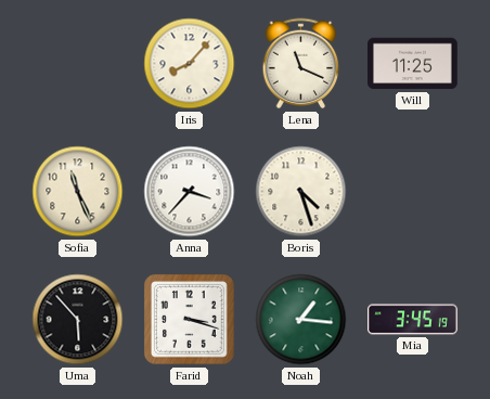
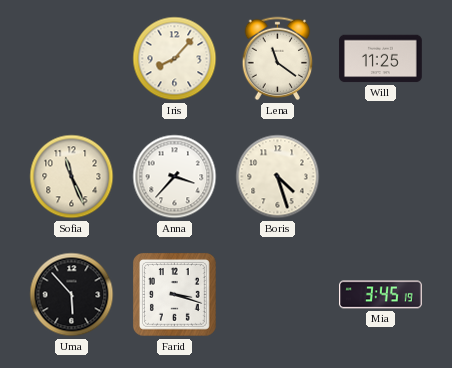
Lena: 11:19 -> 11:21
Noah: 1:16 -> none
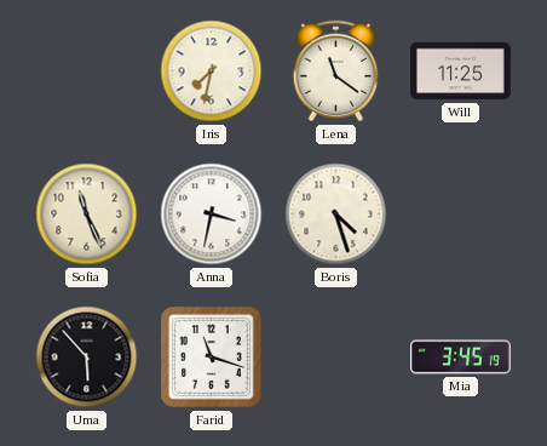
Iris: 8:07 -> 7:32
Anna: 3:37 -> 3:32
Farid: 3:18 -> 11:18
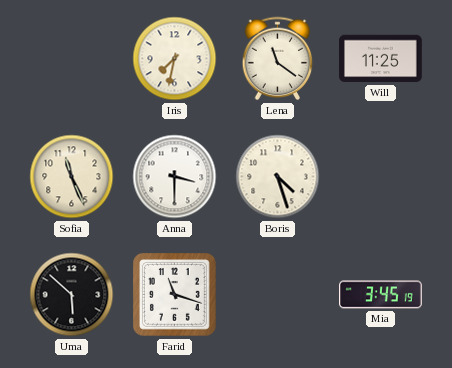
Anna: 3:32 -> 3:30
Uma: 5:53 -> 5:52
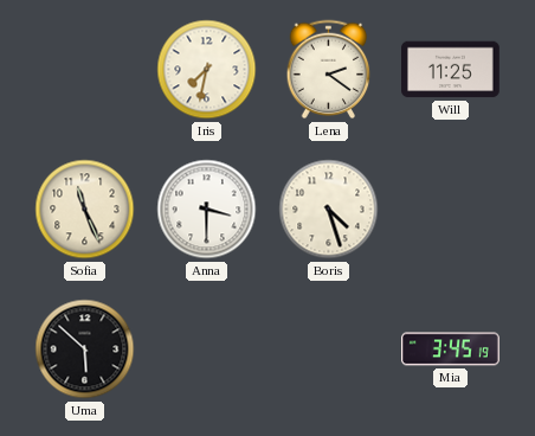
Lena: 11:21 -> 2:21
Farid: 11:18 -> none
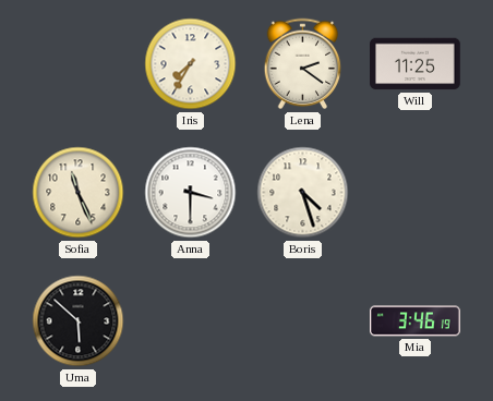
Iris: 7:32 -> 7:35
Mia: 3:45 -> 3:46
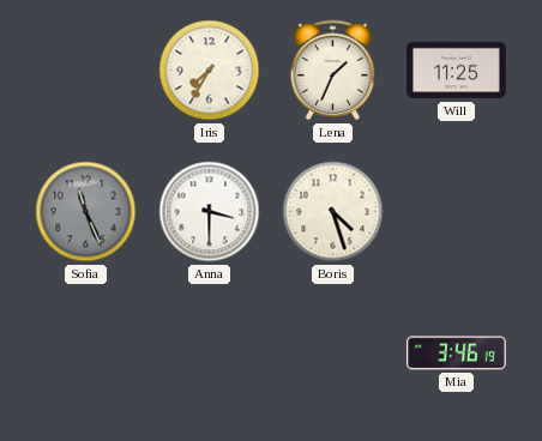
Lena: 2:21 -> 1:34
Sofia dial: cream -> grey
Uma: 5:52 -> none
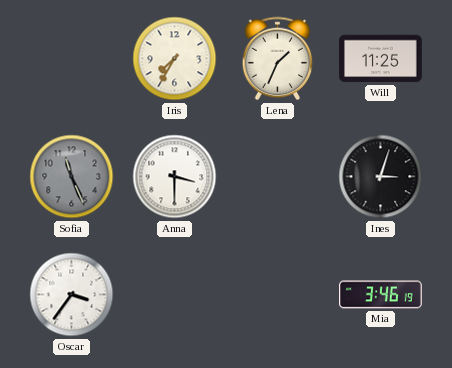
Boris: 4:27 -> none
Ines: none -> 3:03
Oscar: none -> 3:36
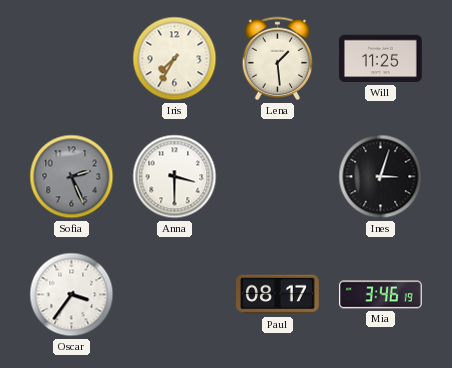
Lena: 1:34 -> 1:29
Sofia: 11:26 -> 2:26
Paul: none -> 08:17
